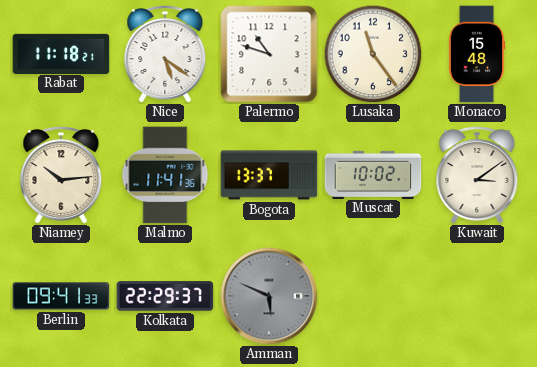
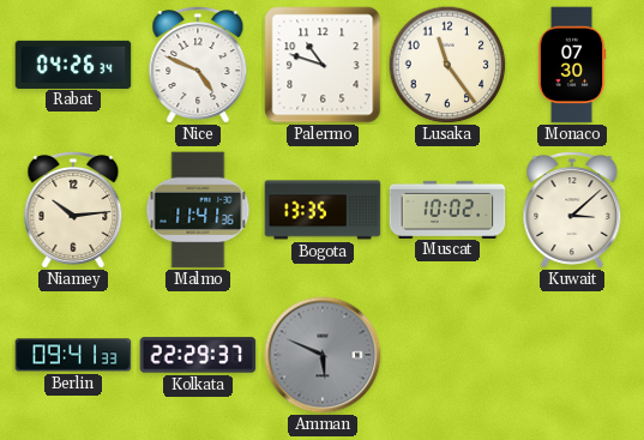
Rabat: 11:18 -> 04:26
Nice: 5:21 -> 4:49
Monaco: 15:48 -> 07:30
Bogota: 13:37 -> 13:35
Kuwait: 3:09 -> 3:08
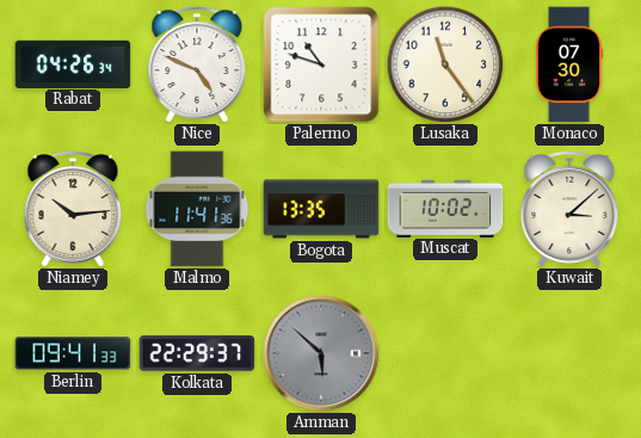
Amman: 5:49 -> 5:52
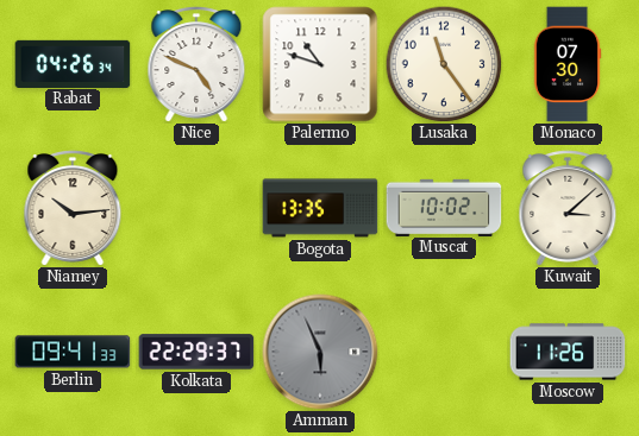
Malmo: 11:41 -> none
Amman: 5:52 -> 5:56
Moscow: none -> 11:26
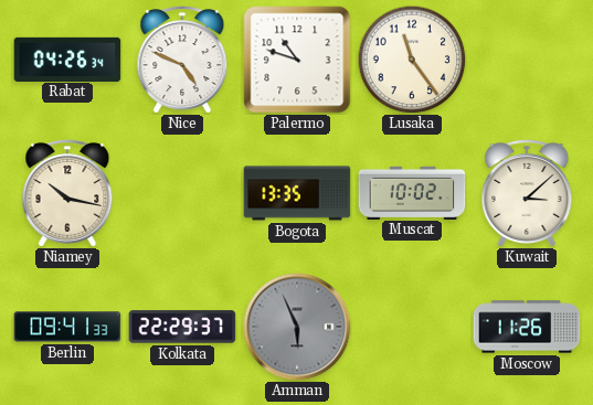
Monaco: 07:30 -> none
Niamey: 10:14 -> 10:17
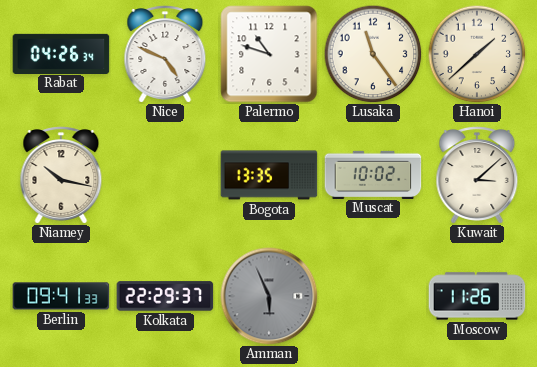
Hanoi: none -> 1:38
